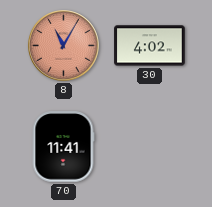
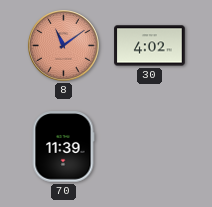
8: 11:05 -> 11:09
70: 11:41 -> 11:39
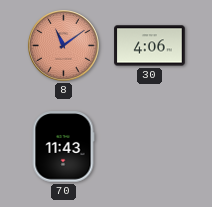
30: 4:02 -> 4:06
70: 11:39 -> 11:43
